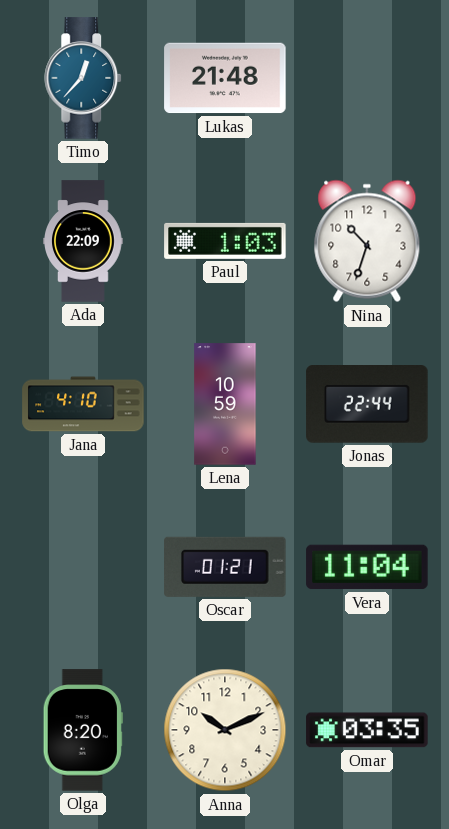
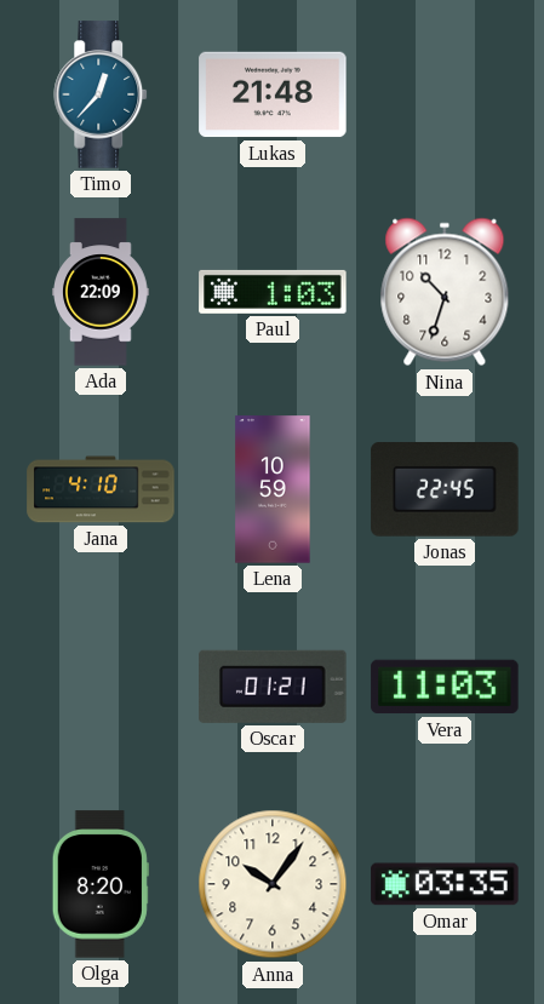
Jonas: 22:44 -> 22:45
Vera: 11:04 -> 11:03
Anna: 10:11 -> 10:06
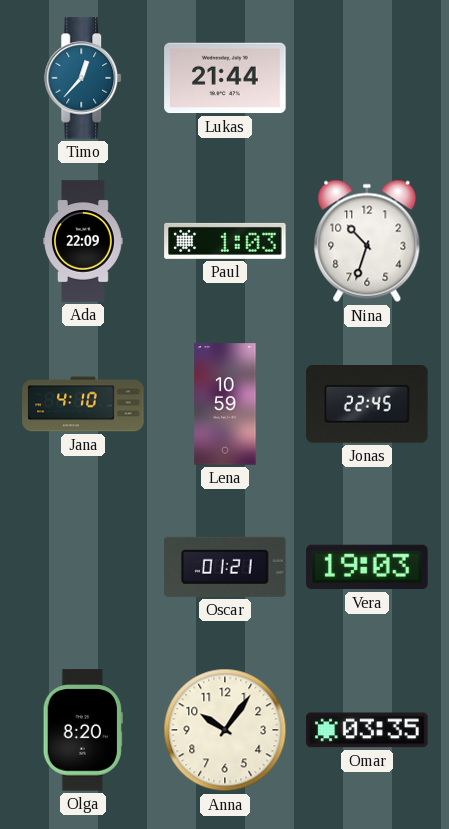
Lukas: 21:48 -> 21:44
Vera: 11:03 -> 19:03
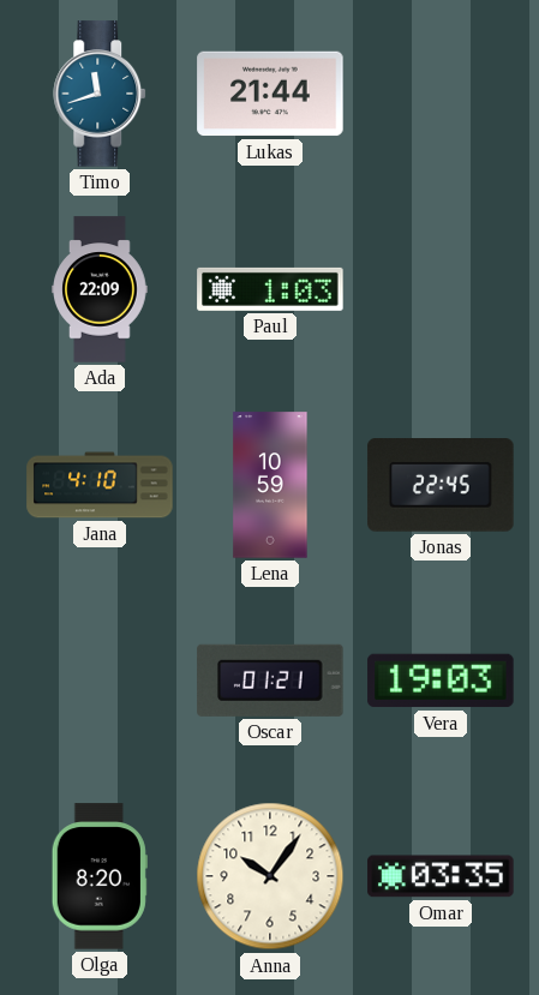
Timo: 12:37 -> 11:42
Nina: 10:33 -> none
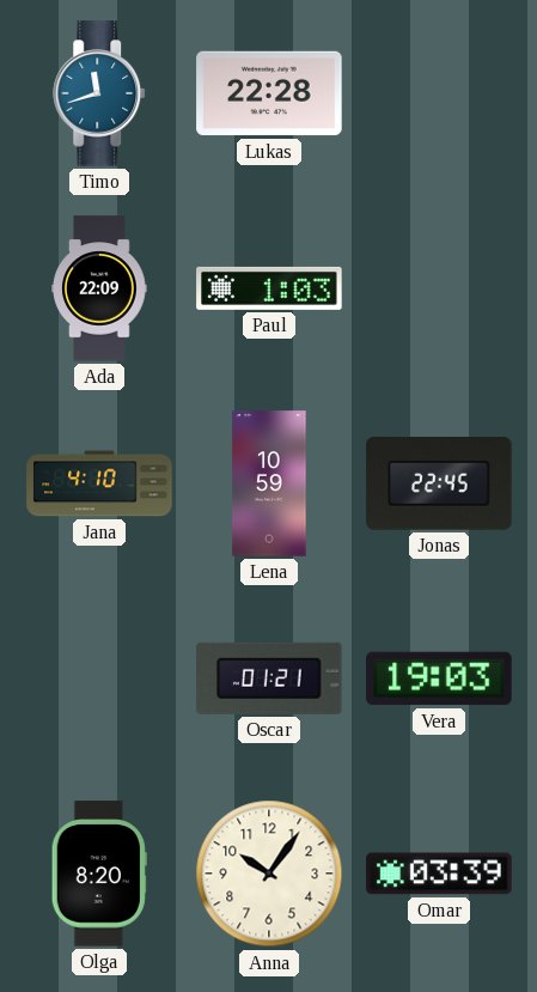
Lukas: 21:44 -> 22:28
Omar: 03:35 -> 03:39
